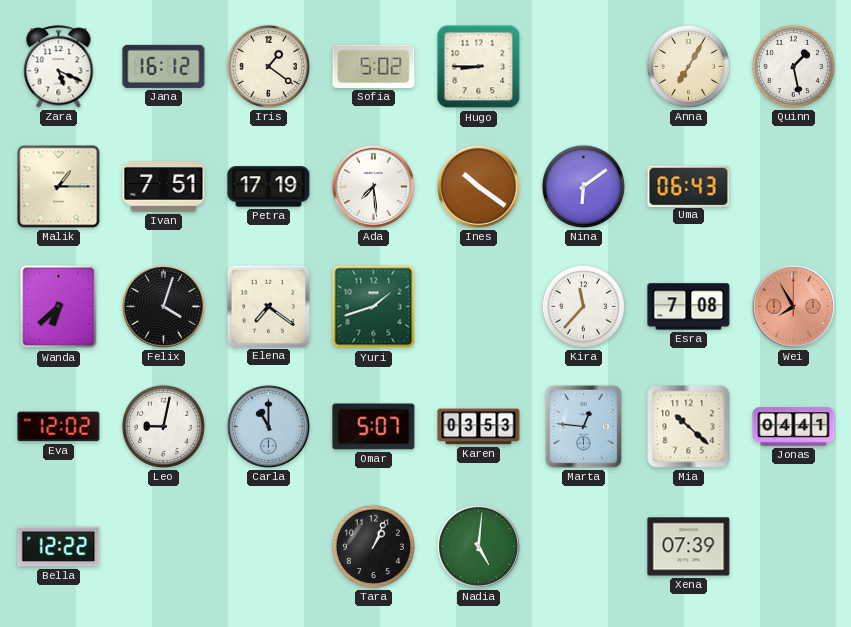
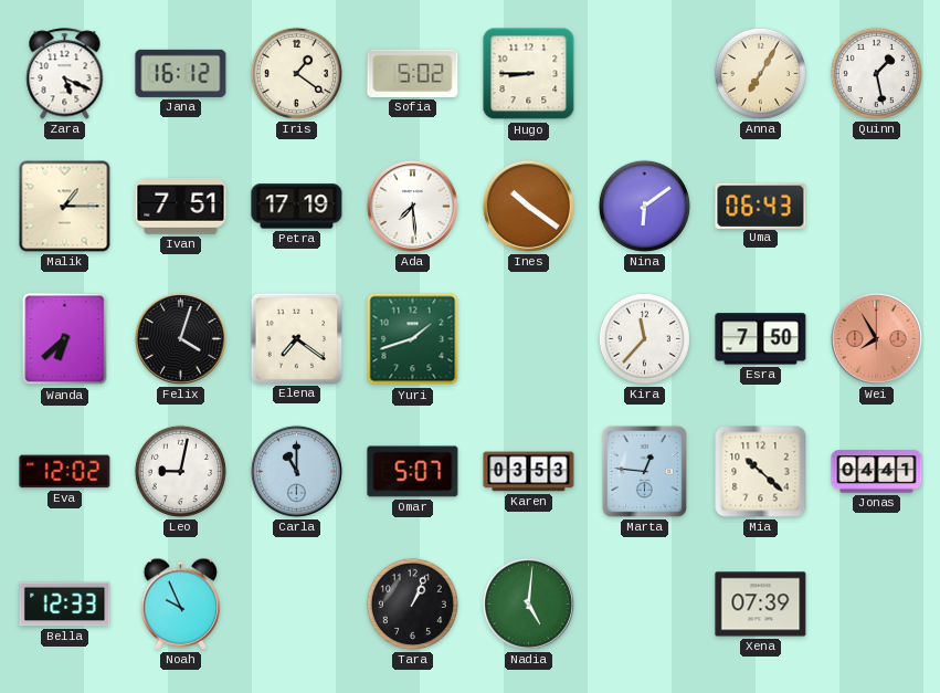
Esra: 7:08 -> 7:50
Bella: 12:22 -> 12:33
Noah: none -> 9:56
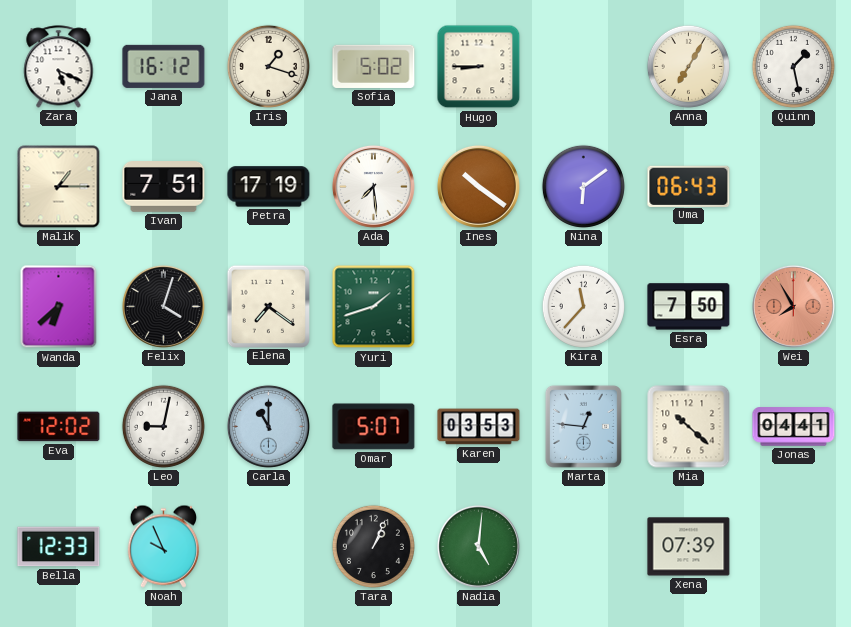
Iris: 1:21 -> 1:18
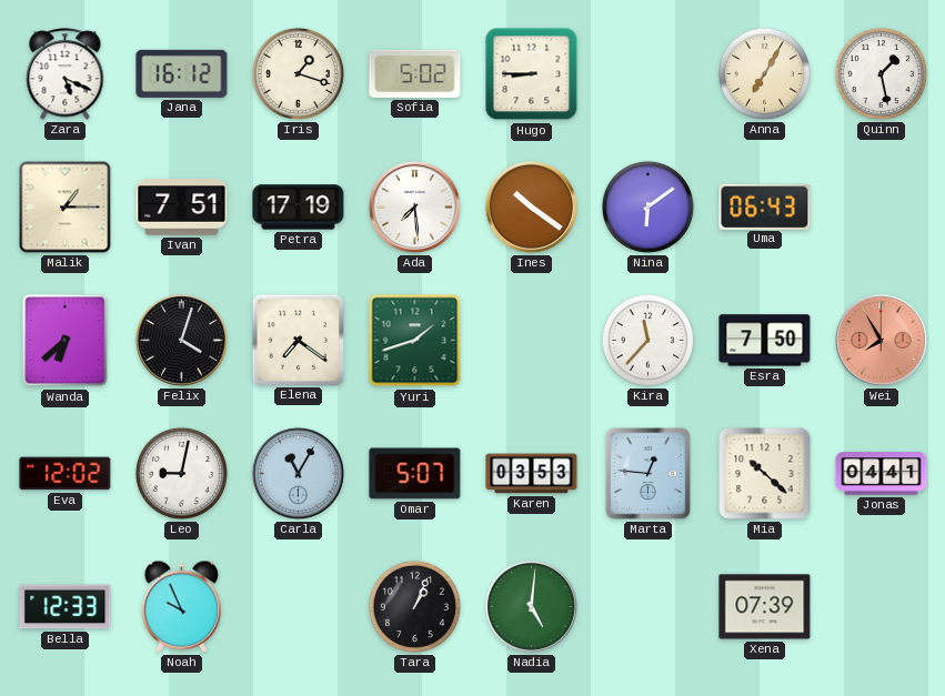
Carla: 11:00 -> 11:05
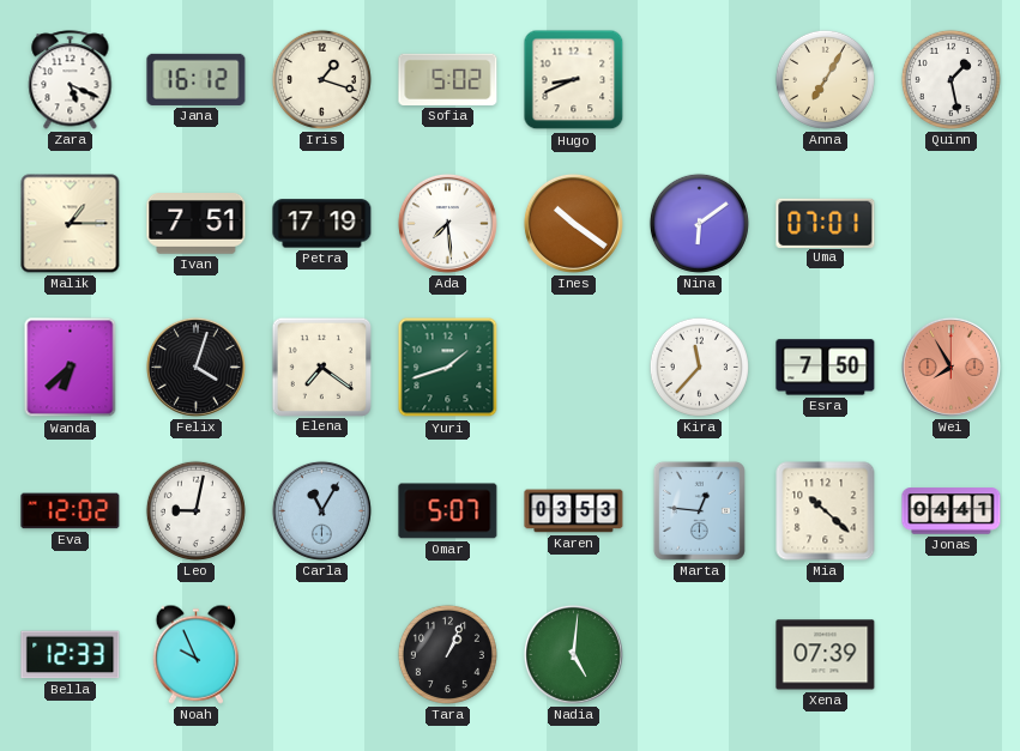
Hugo: 8:45 -> 8:41
Uma: 06:43 -> 07:01
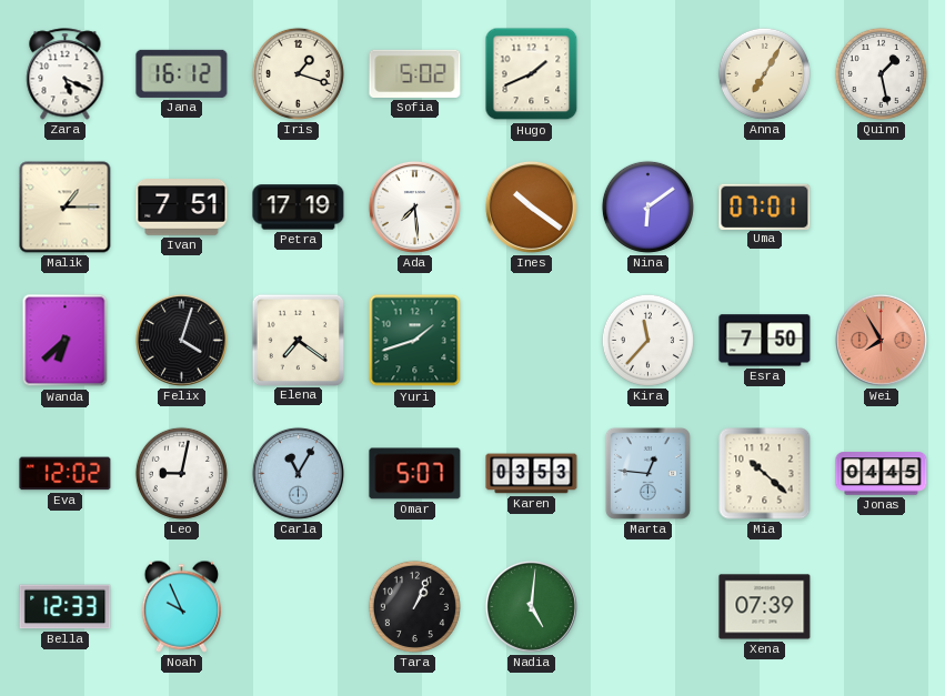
Hugo: 8:41 -> 1:41
Jonas: 04:41 -> 04:45
